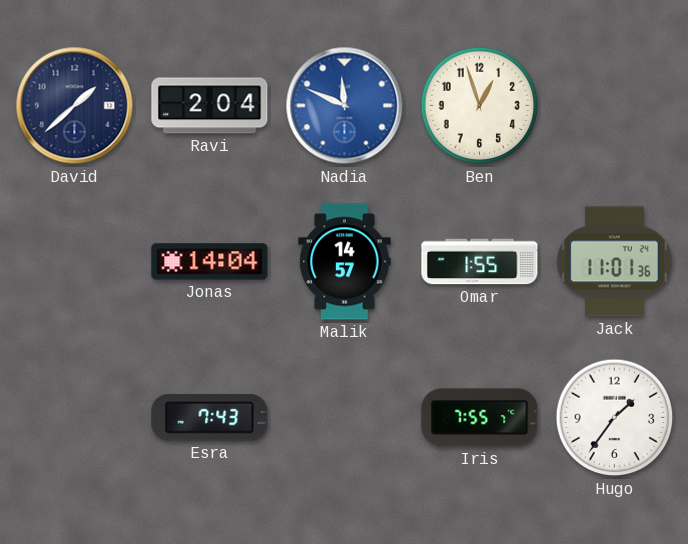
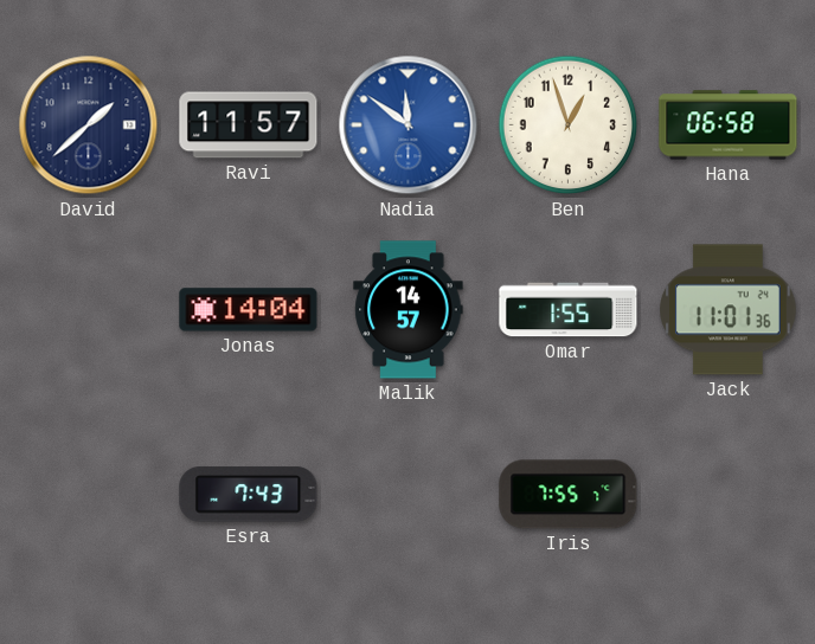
Ravi: 2:04 -> 11:57
Nadia: 11:49 -> 11:51
Hana: none -> 06:58
Hugo: 1:36 -> none
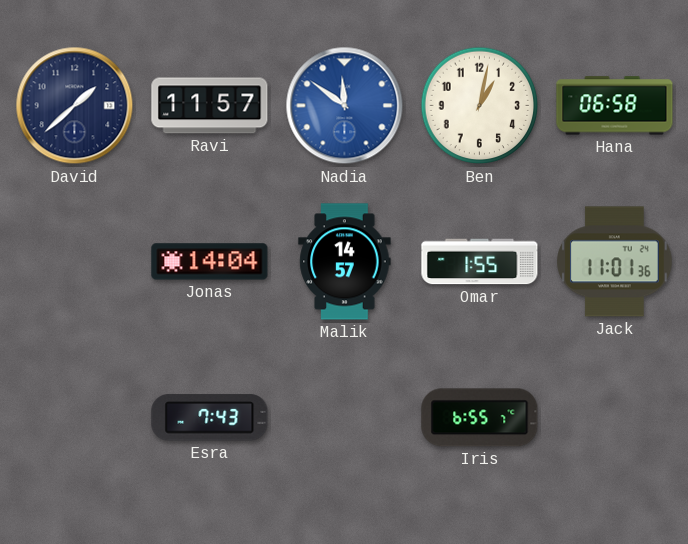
Ben: 12:57 -> 1:02
Iris: 7:55 -> 6:55
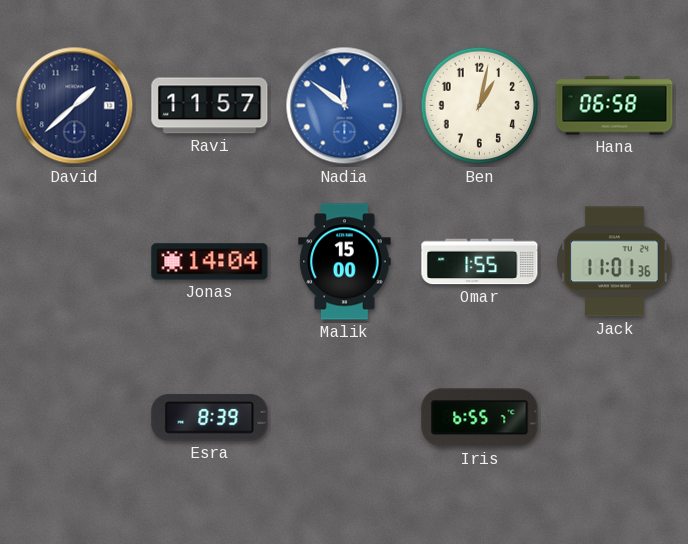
Malik: 14:57 -> 15:00
Esra: 7:43 -> 8:39
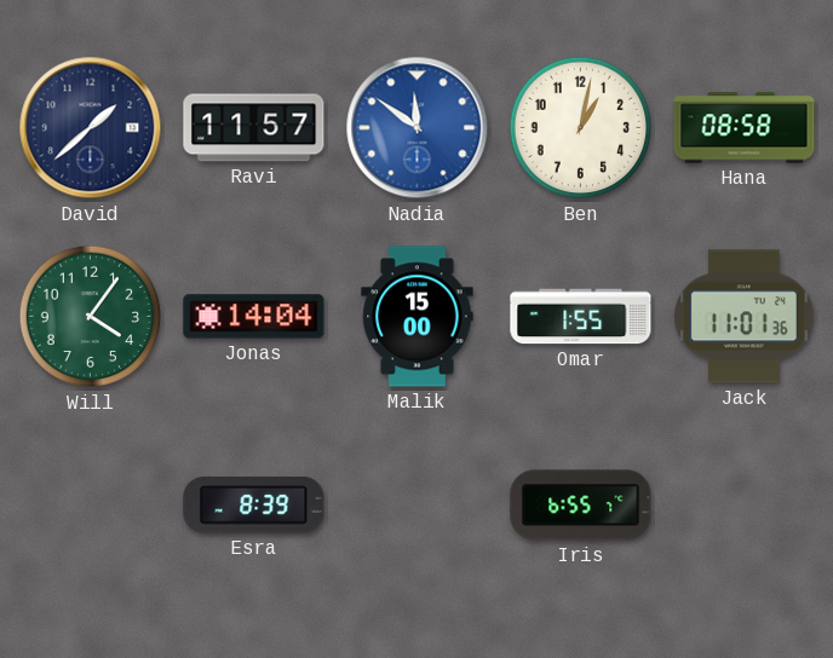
Hana: 06:58 -> 08:58
Will: none -> 4:06
